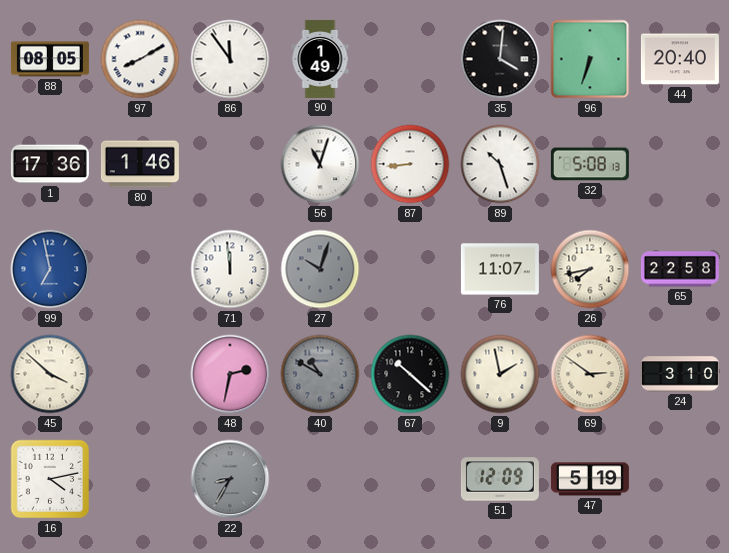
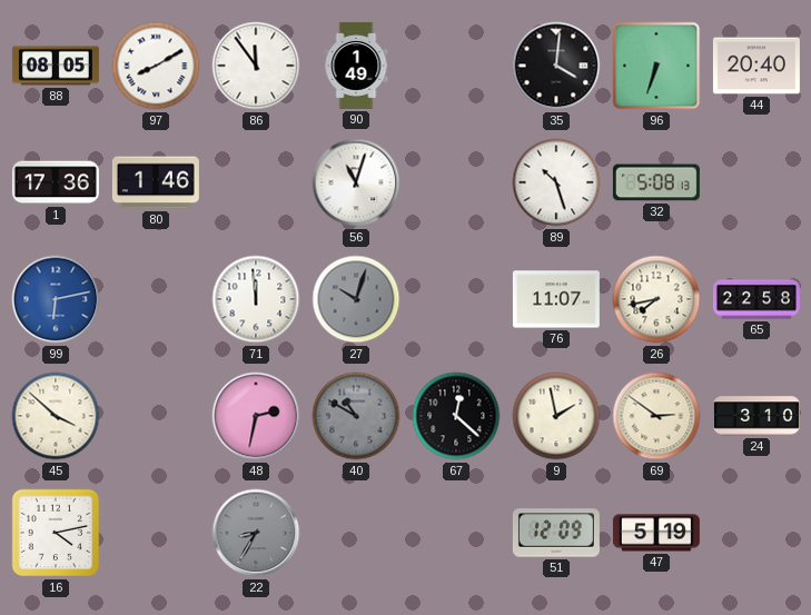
87: 8:44 -> none
99: 6:58 -> 6:13
67: 10:22 -> 12:22
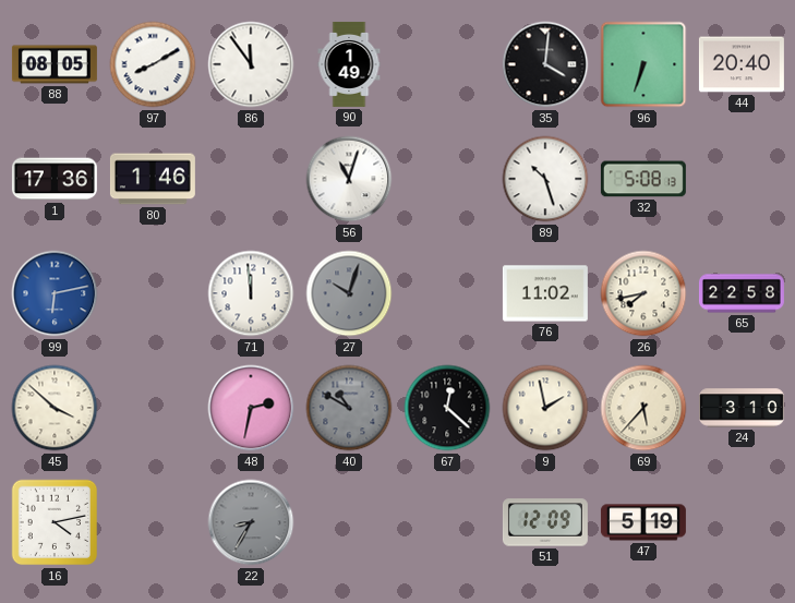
76: 11:07 -> 11:02
69: 2:51 -> 5:37
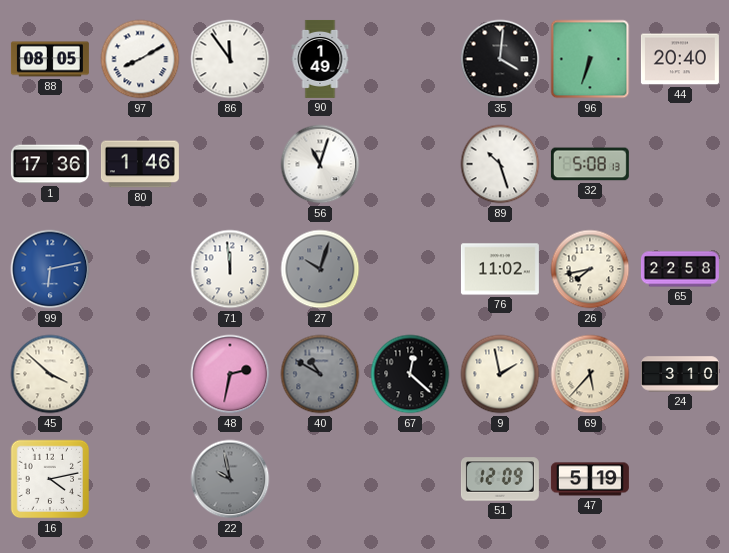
22: 8:35 -> 9:58
